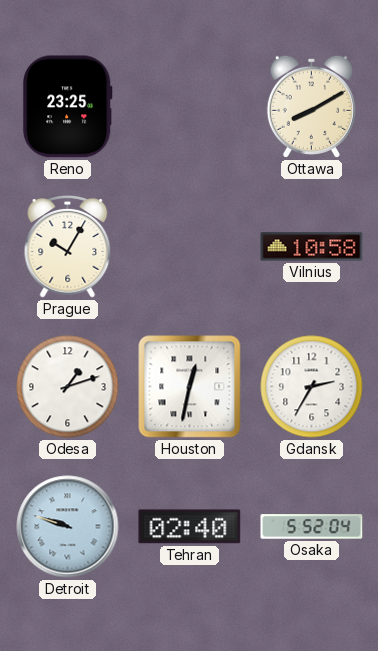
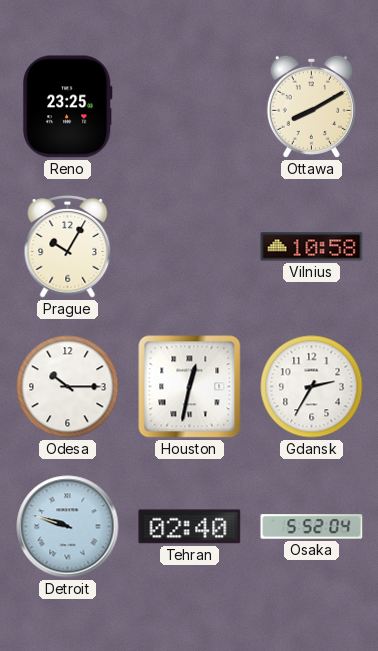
Odesa: 1:12 -> 10:15
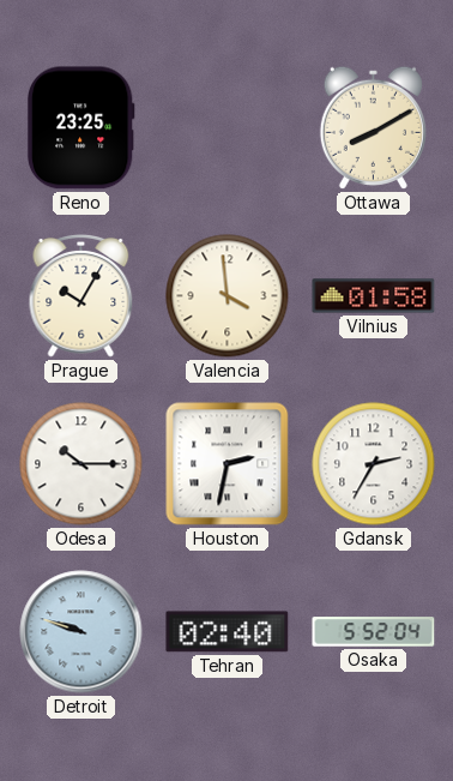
Valencia: none -> 3:59
Vilnius: 10:58 -> 01:58
Houston: 12:32 -> 2:32
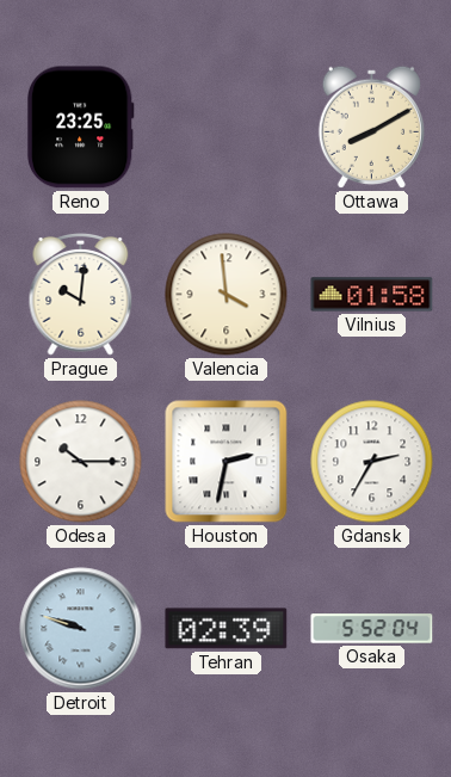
Prague: 10:05 -> 10:01
Tehran: 02:40 -> 02:39
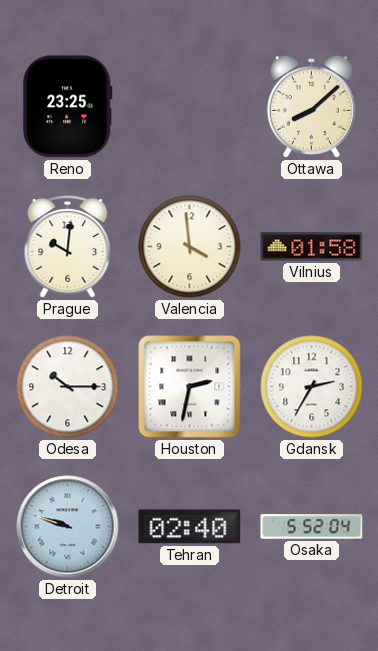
Ottawa: 8:10 -> 8:08
Tehran: 02:39 -> 02:40
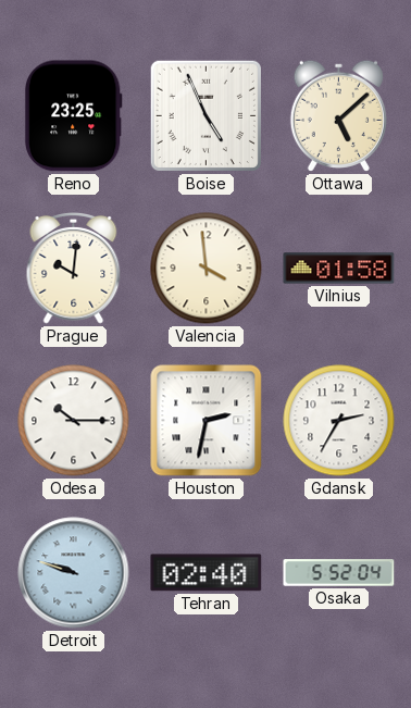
Boise: none -> 4:56
Ottawa: 8:08 -> 5:08
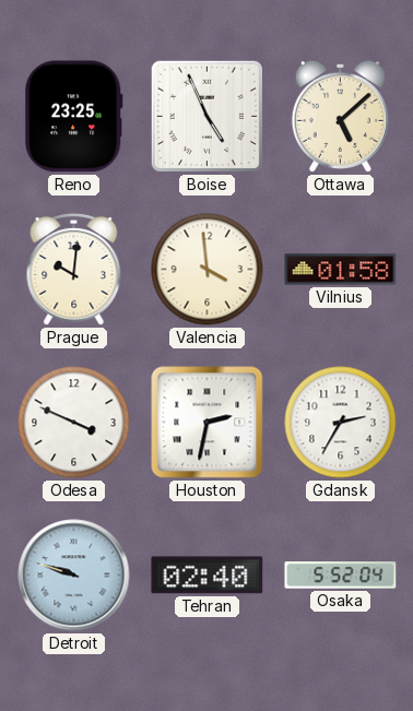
Odesa: 10:15 -> 3:49
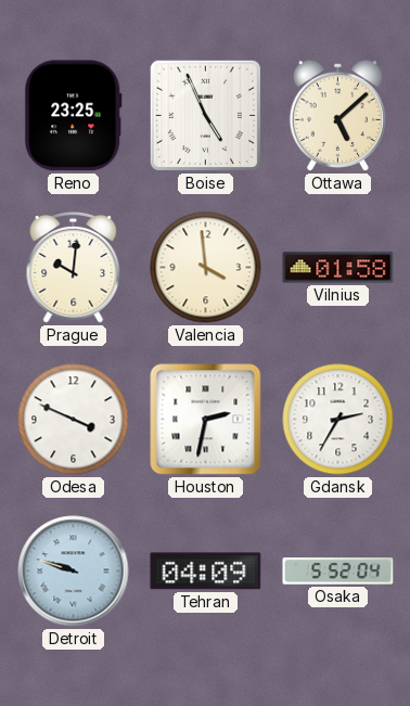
Tehran: 02:40 -> 04:09
